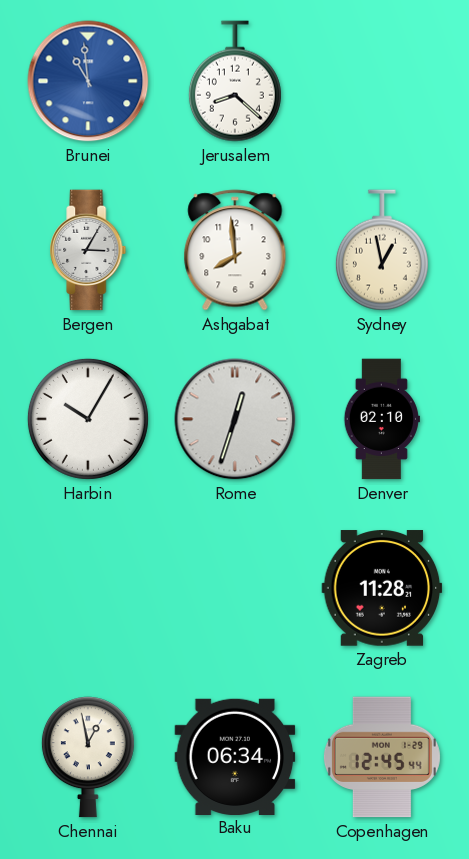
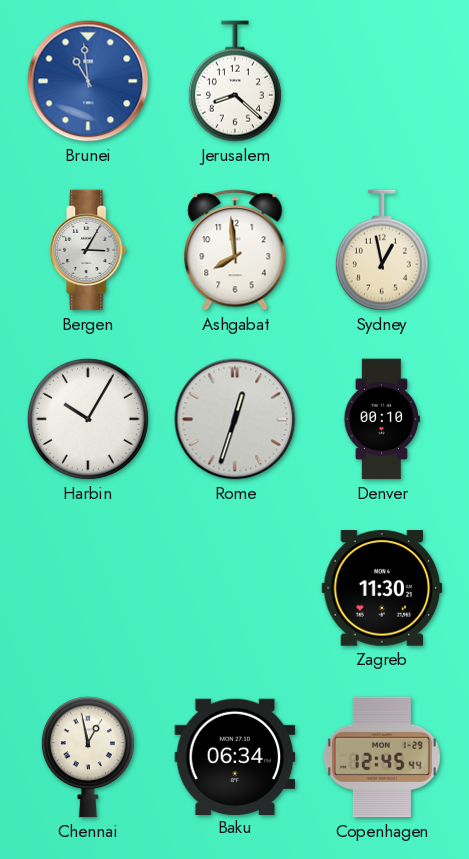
Denver: 02:10 -> 00:10
Zagreb: 11:28 -> 11:30
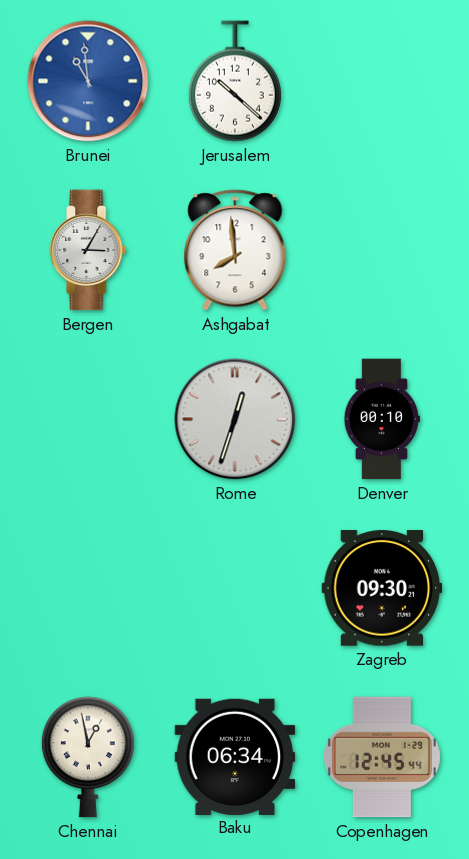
Jerusalem: 8:22 -> 10:22
Sydney: 12:58 -> none
Harbin: 10:05 -> none
Zagreb: 11:30 -> 09:30
